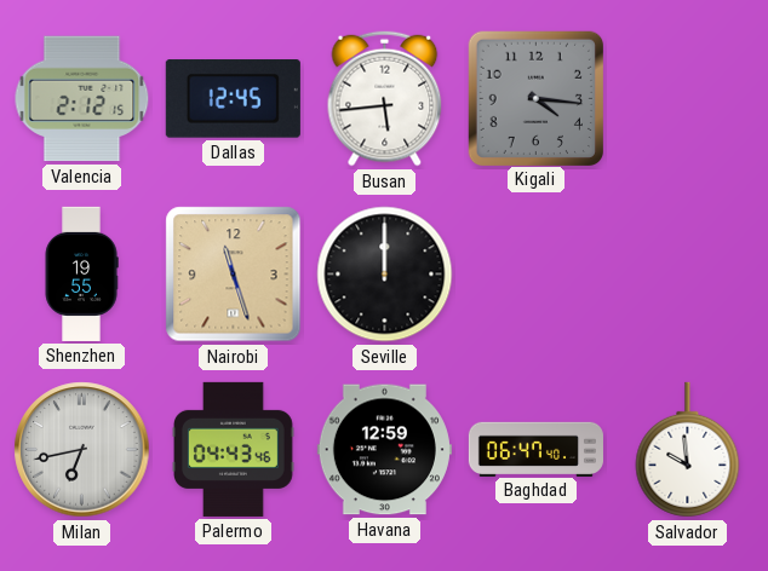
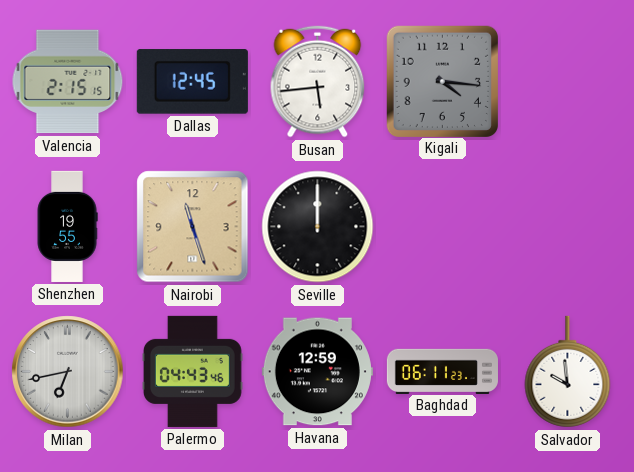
Valencia: 2:12 -> 2:15
Baghdad: 06:47 -> 06:11
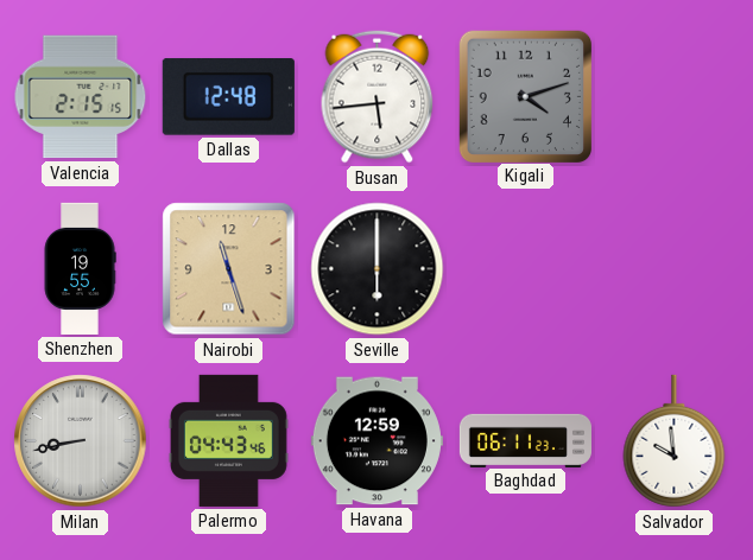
Dallas: 12:45 -> 12:48
Kigali: 4:16 -> 4:12
Seville: 12:00 -> 6:00
Milan: 6:43 -> 8:43
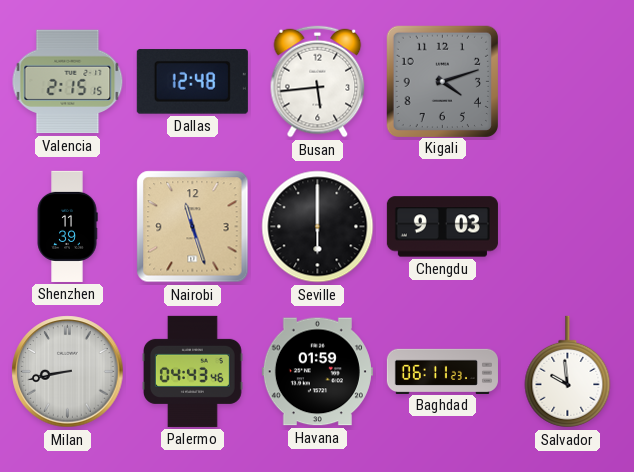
Shenzhen: 19:55 -> 11:39
Chengdu: none -> 9:03
Havana: 12:59 -> 01:59
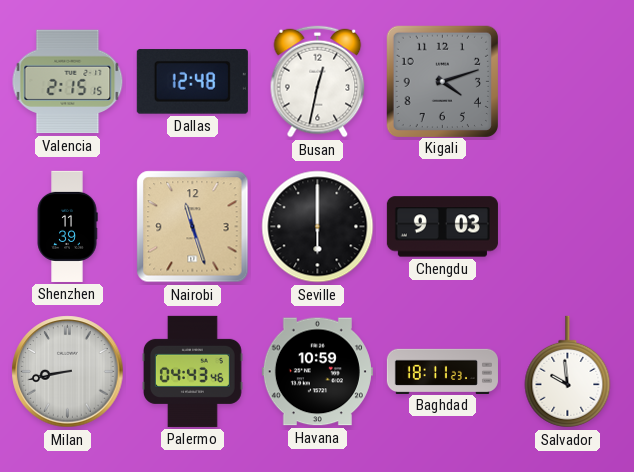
Busan: 5:44 -> 12:32
Havana: 01:59 -> 10:59
Baghdad: 06:11 -> 18:11
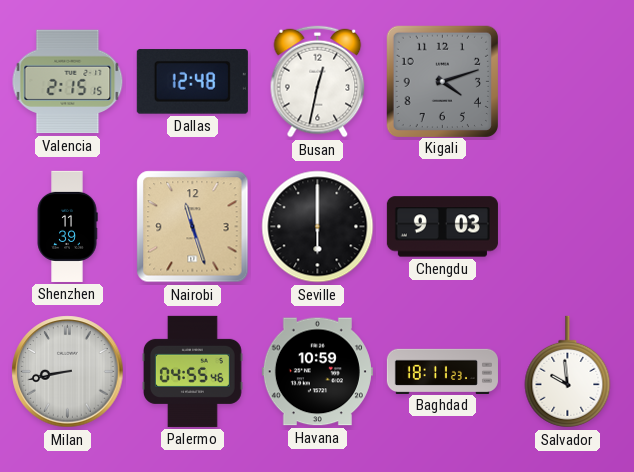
Palermo: 04:43 -> 04:55
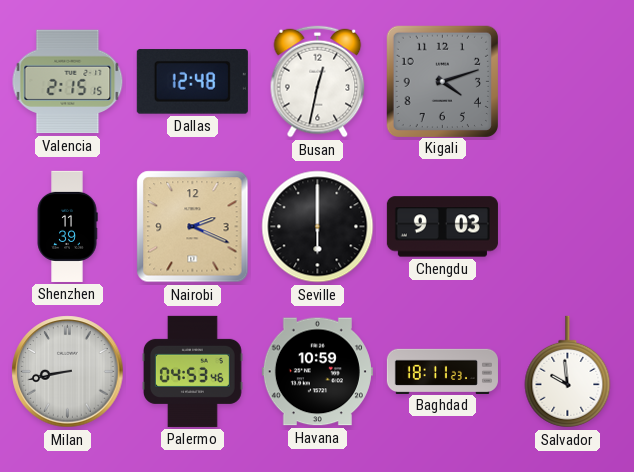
Nairobi: 11:27 -> 2:19
Palermo: 04:55 -> 04:53
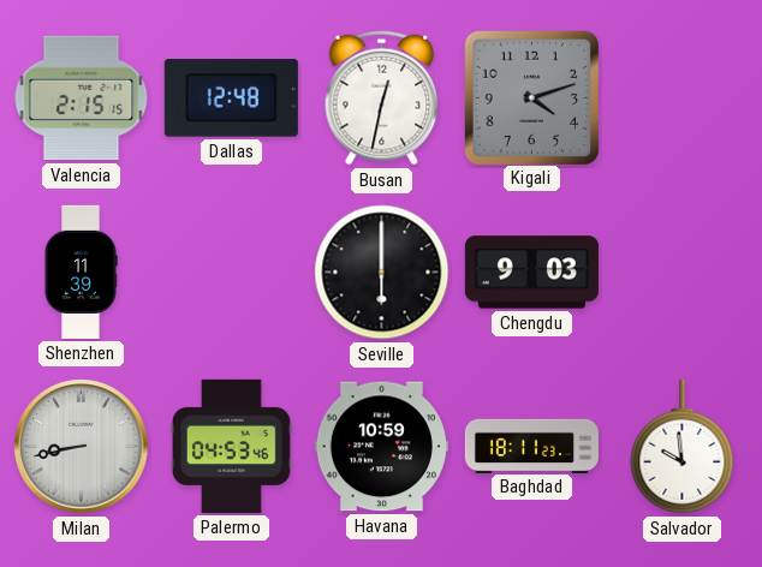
Nairobi: 2:19 -> none
